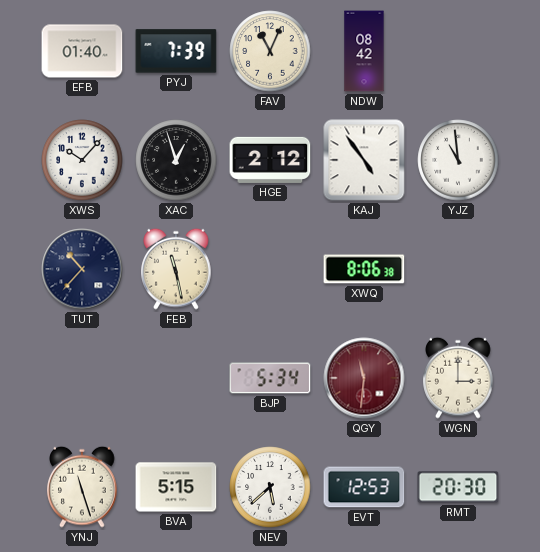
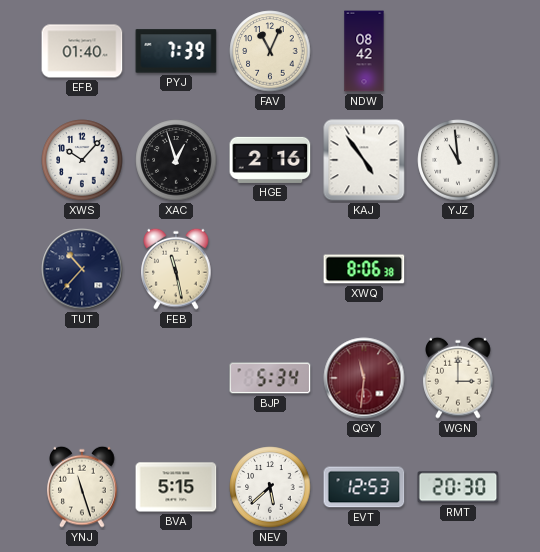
HGE: 2:12 -> 2:16
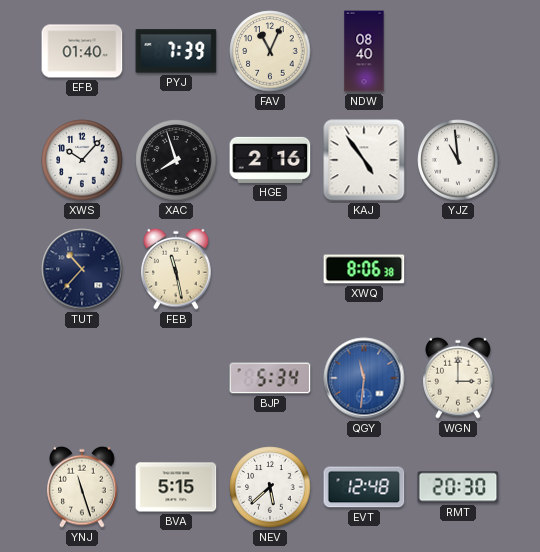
NDW: 08:42 -> 08:40
XAC: 12:57 -> 7:57
QGY dial: burgundy -> blue
EVT: 12:53 -> 12:48
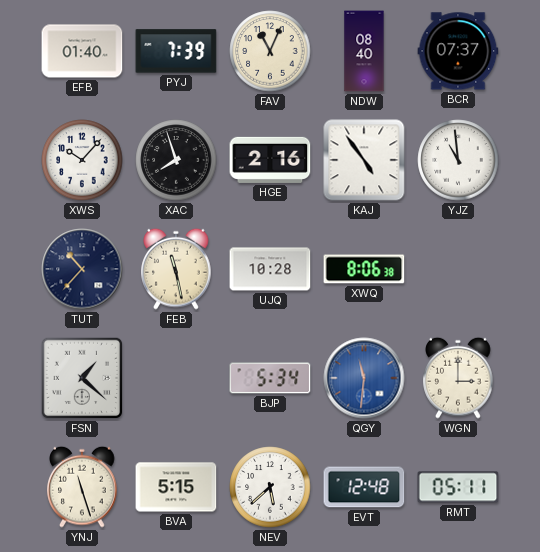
BCR: none -> 07:37
UJQ: none -> 10:28
FSN: none -> 1:22
RMT: 20:30 -> 05:11
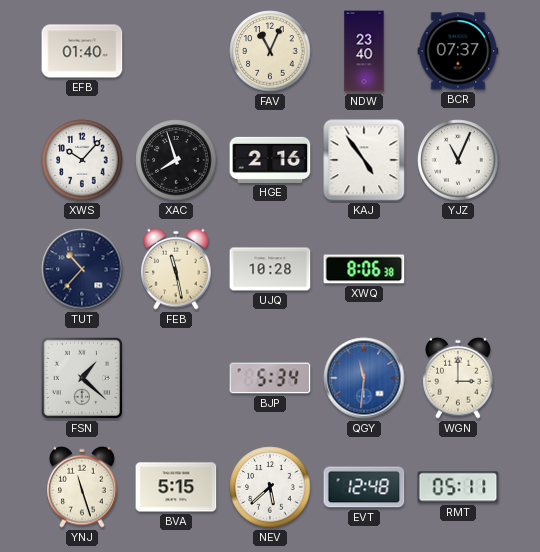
PYJ: 7:39 -> none
NDW: 08:40 -> 23:40
YJZ: 10:59 -> 11:04
